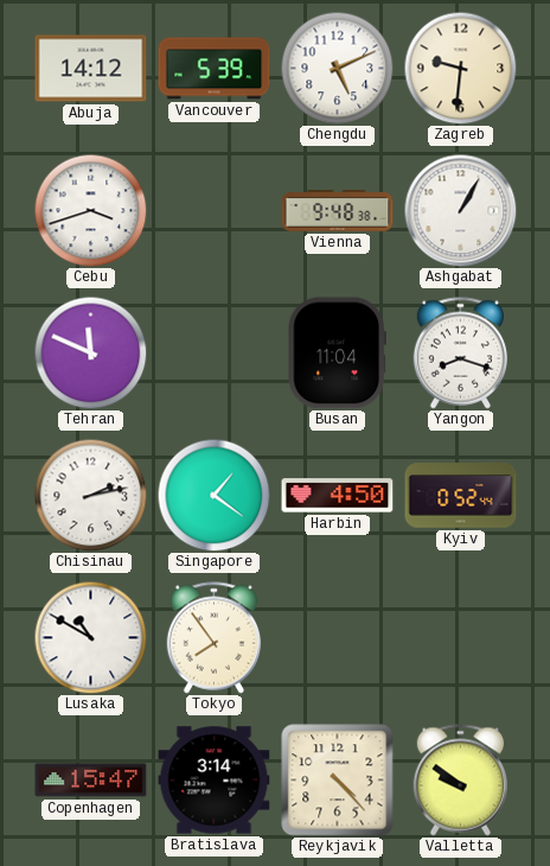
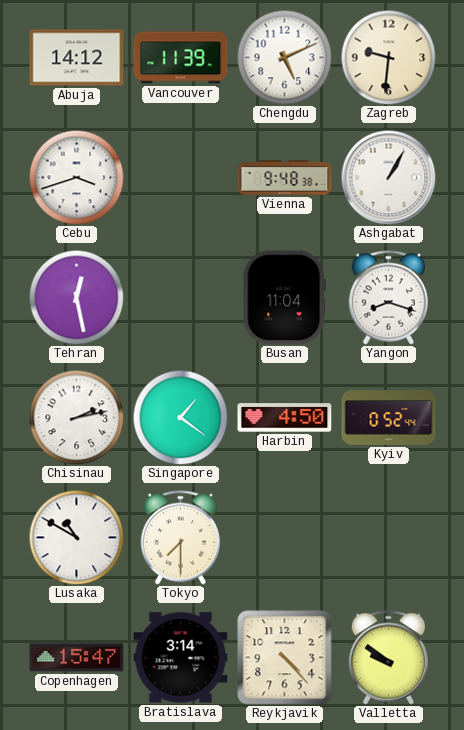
Vancouver: 5:39 -> 11:39
Tehran: 11:49 -> 12:28
Tokyo: 7:54 -> 7:30
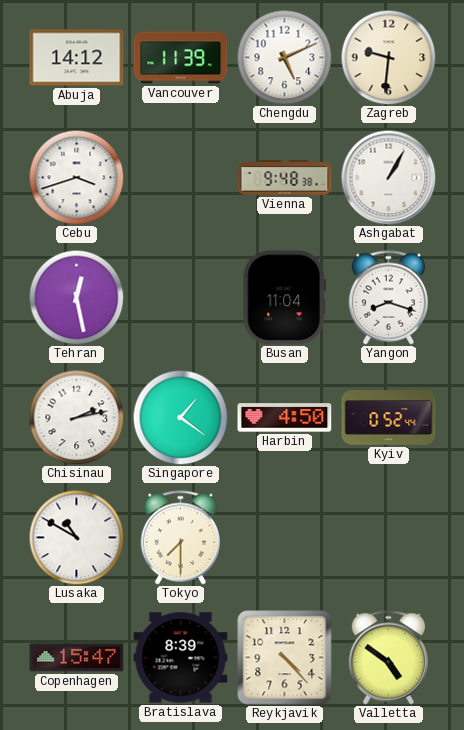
Bratislava: 3:14 -> 8:39
Valletta: 9:51 -> 4:51
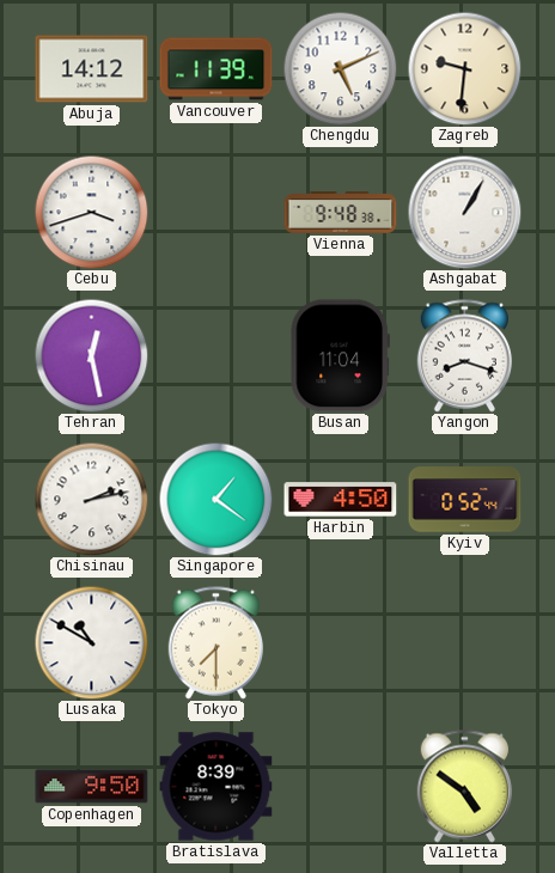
Copenhagen: 15:47 -> 9:50
Reykjavik: 4:23 -> none
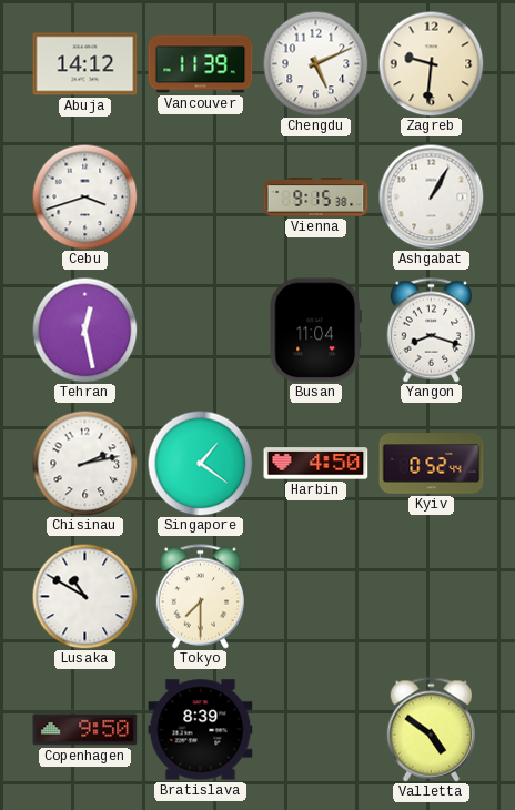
Vienna: 9:48 -> 9:15
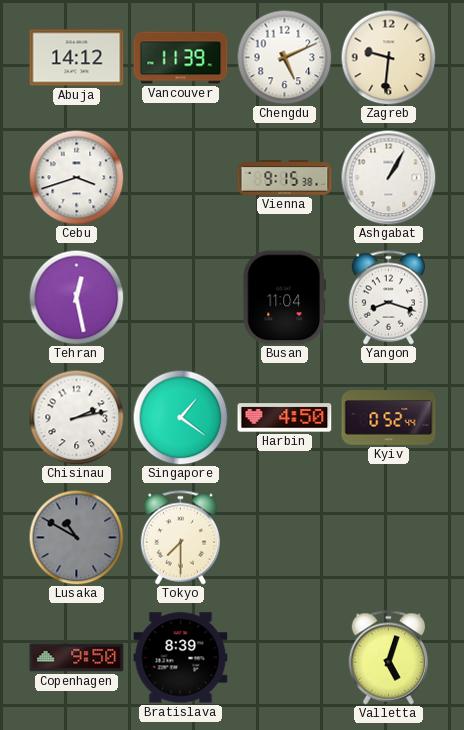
Lusaka dial: white -> grey
Valletta: 4:51 -> 5:03
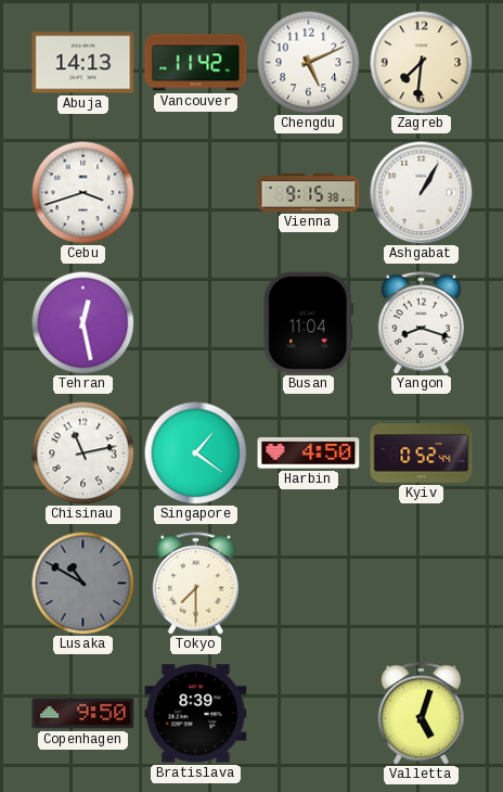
Abuja: 14:12 -> 14:13
Vancouver: 11:39 -> 11:42
Zagreb: 9:31 -> 7:31
Chisinau: 2:13 -> 11:13
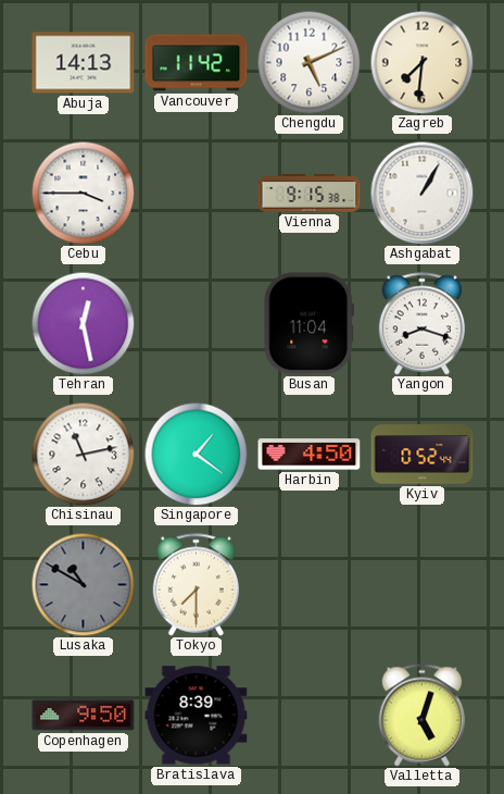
Cebu: 3:42 -> 3:45
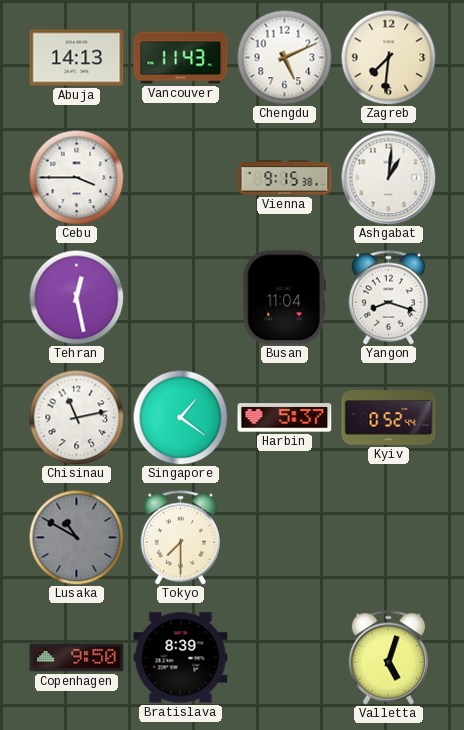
Vancouver: 11:42 -> 11:43
Ashgabat: 1:05 -> 1:01
Harbin: 4:50 -> 5:37
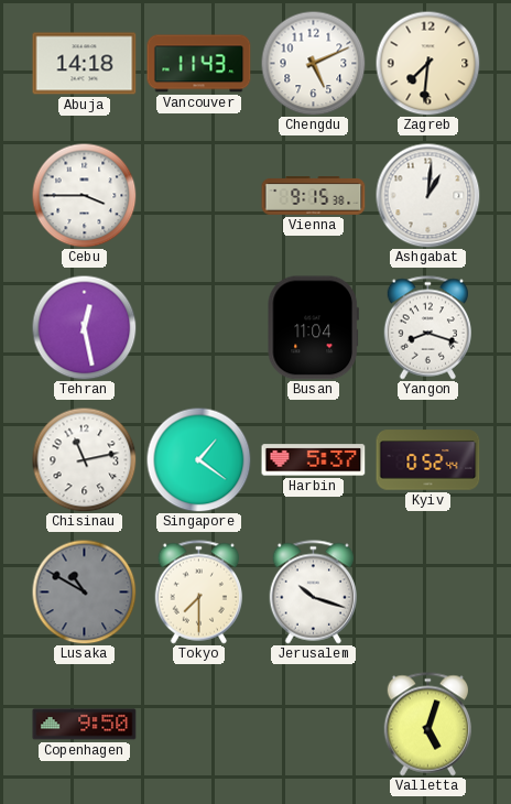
Abuja: 14:13 -> 14:18
Jerusalem: none -> 10:18
Bratislava: 8:39 -> none
